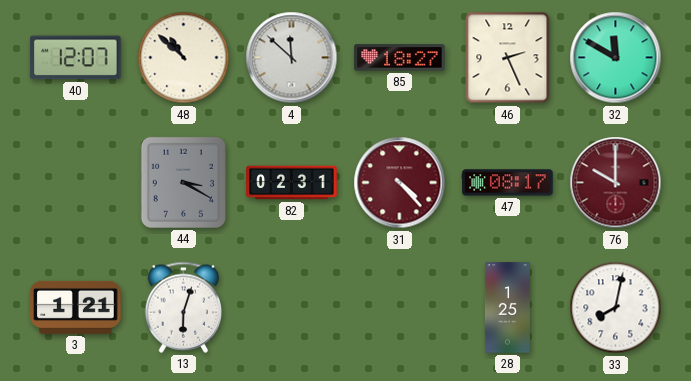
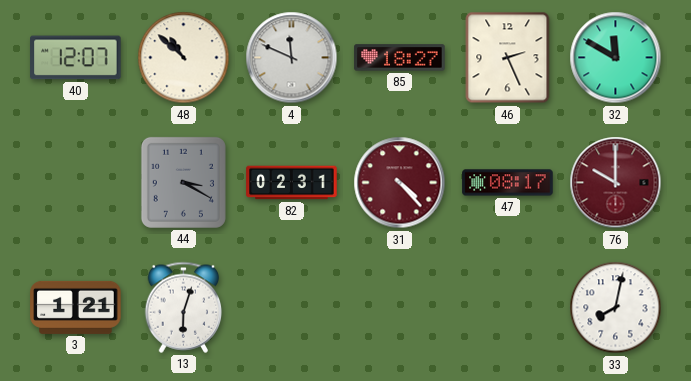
4: 11:52 -> 11:49
28: 1:25 -> none
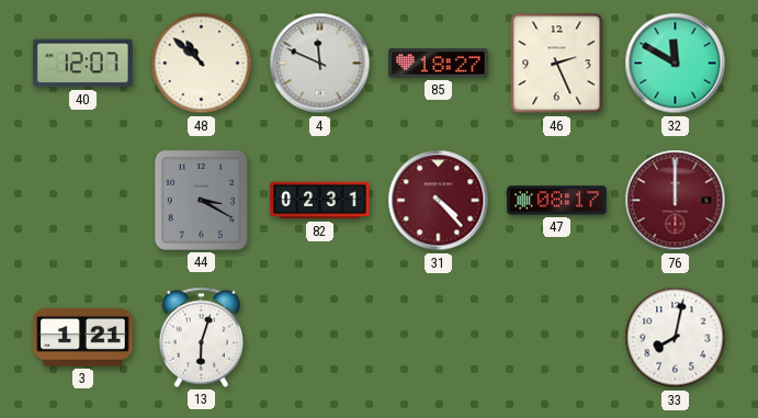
76: 10:00 -> 12:00
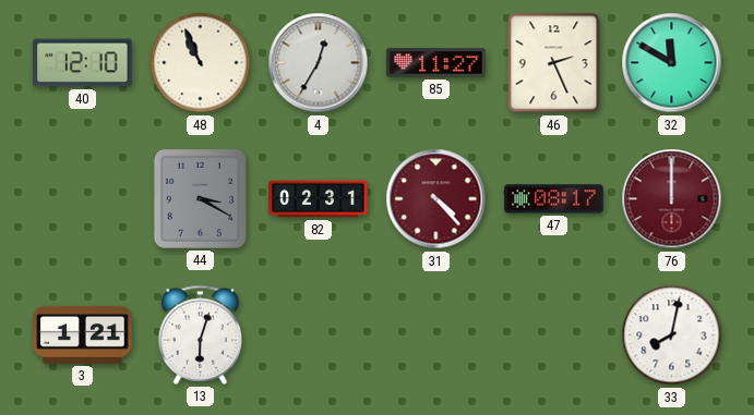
40: 12:07 -> 12:10
48: 10:52 -> 10:56
4: 11:49 -> 12:35
85: 18:27 -> 11:27
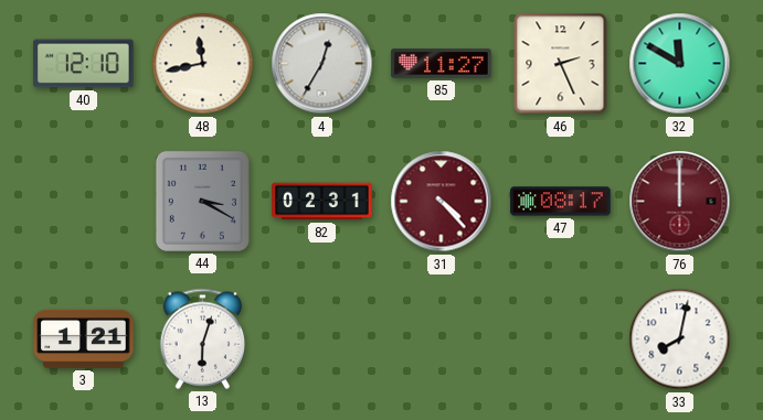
48: 10:56 -> 11:43
